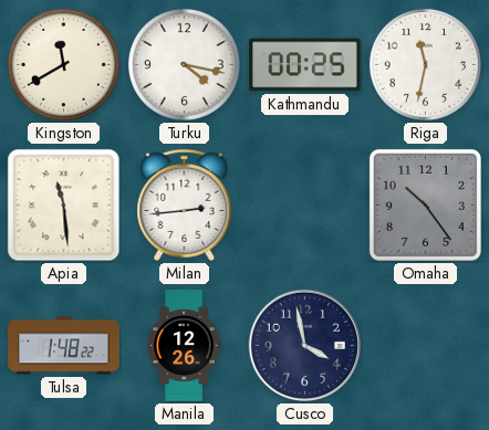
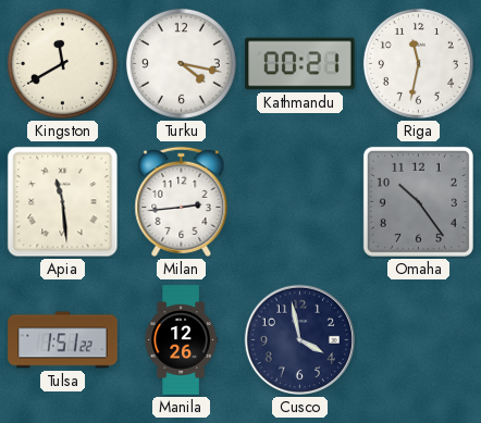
Kathmandu: 00:25 -> 00:21
Tulsa: 1:48 -> 1:51
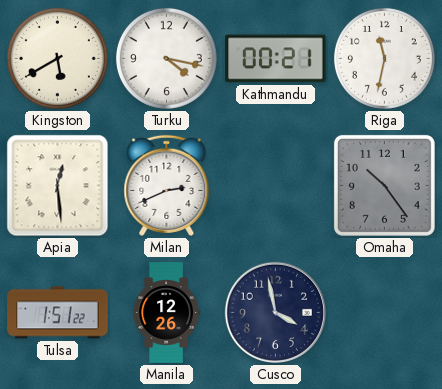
Kingston: 11:40 -> 5:40
Apia: 11:29 -> 12:29
Milan: 2:44 -> 2:41
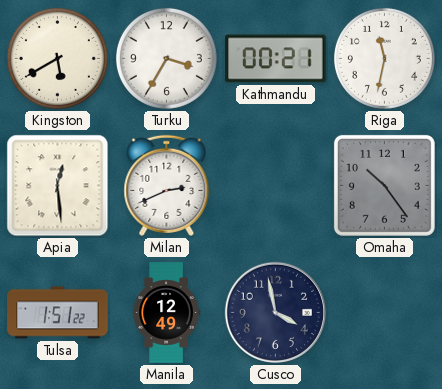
Turku: 4:17 -> 3:35
Manila: 12:26 -> 12:49
